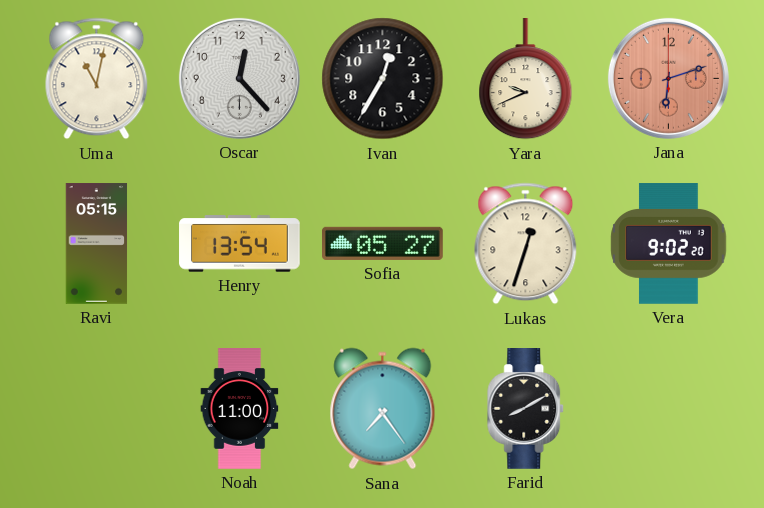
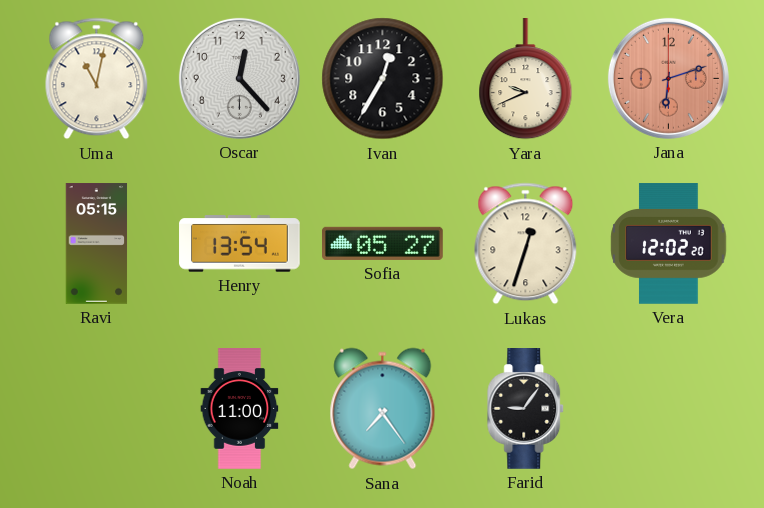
Vera: 9:02 -> 12:02
Farid: 8:10 -> 9:06
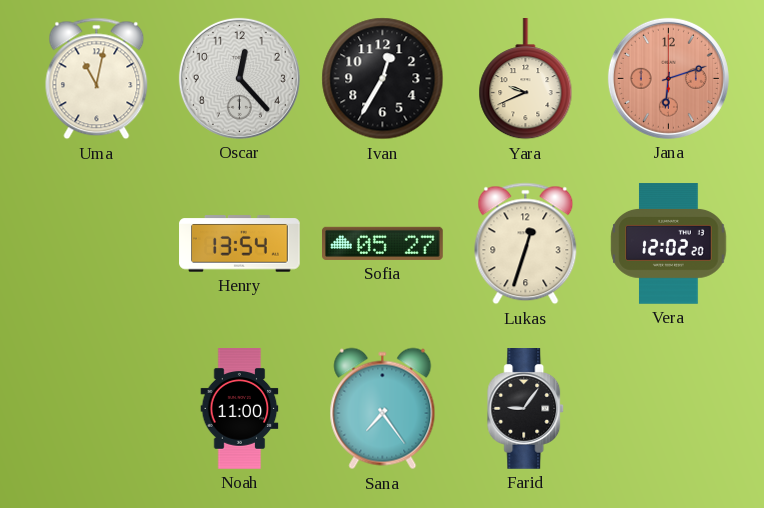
Ravi: 05:15 -> none
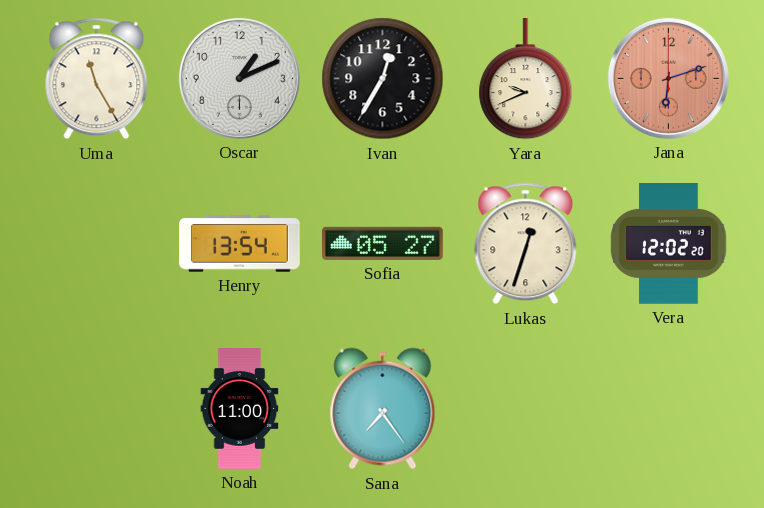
Uma: 11:02 -> 11:25
Oscar: 12:23 -> 1:11
Farid: 9:06 -> none
